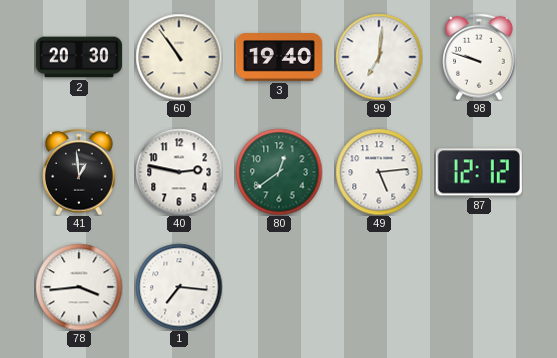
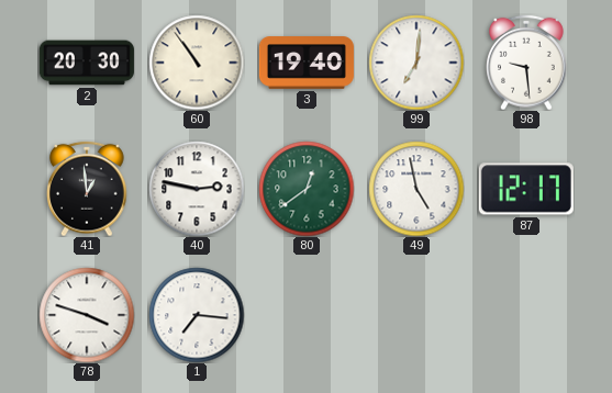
98: 9:48 -> 9:29
49: 5:14 -> 4:58
87: 12:12 -> 12:17
78: 3:44 -> 3:48
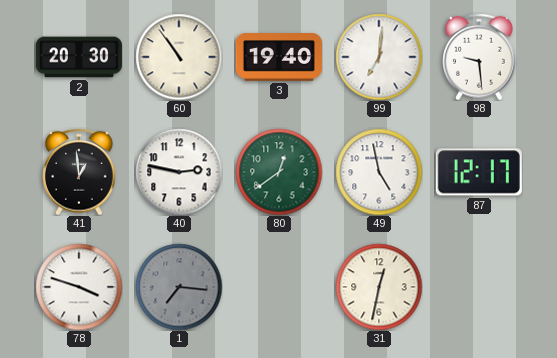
1 dial: white -> grey
31: none -> 12:32
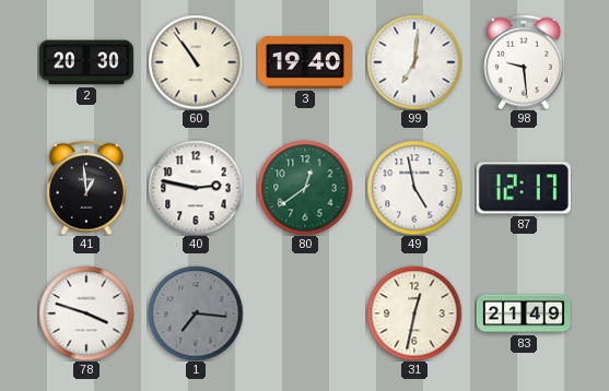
83: none -> 21:49
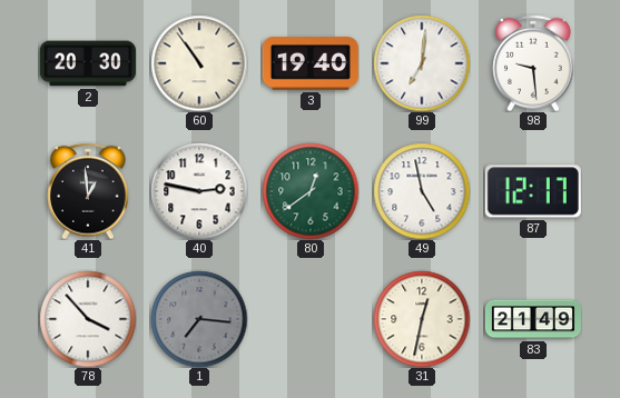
78: 3:48 -> 3:53
